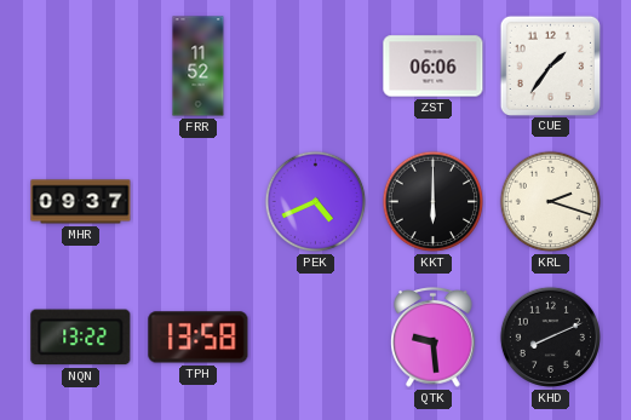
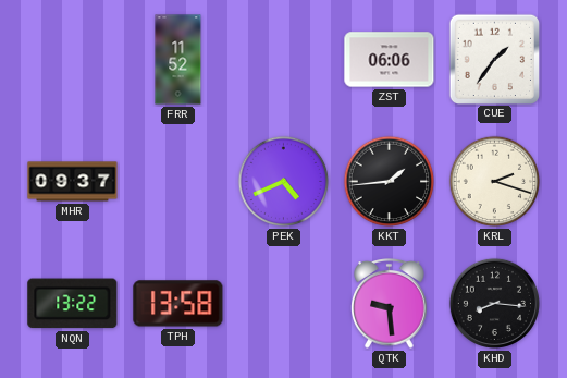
KKT: 6:00 -> 1:44
KHD: 8:11 -> 8:16
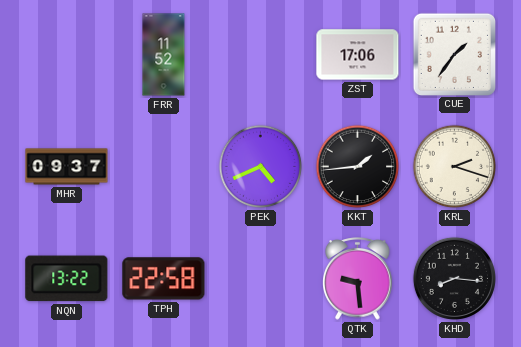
ZST: 06:06 -> 17:06
TPH: 13:58 -> 22:58
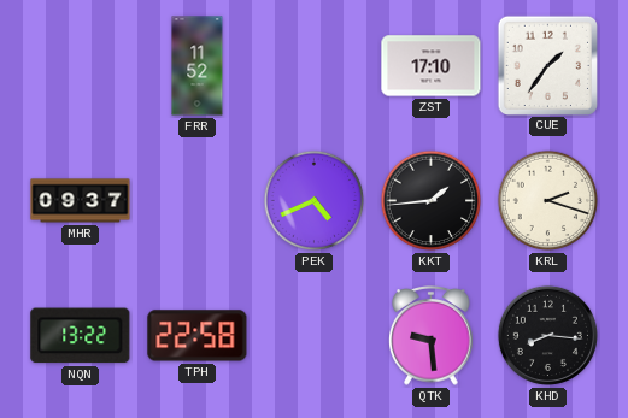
ZST: 17:06 -> 17:10
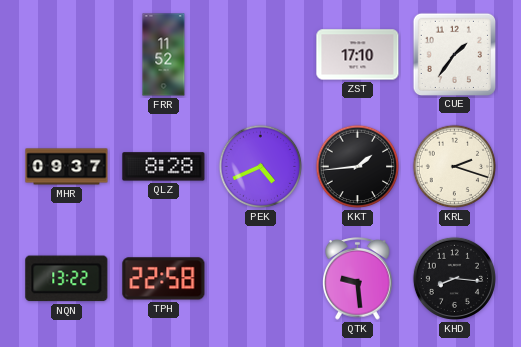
QLZ: none -> 8:28
